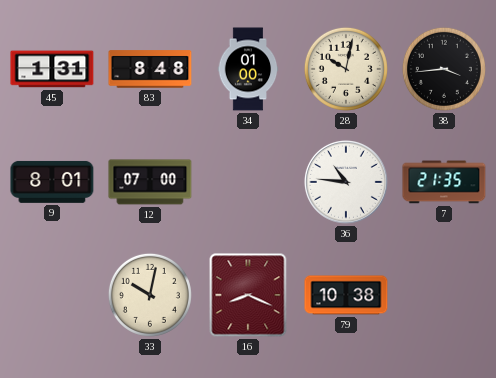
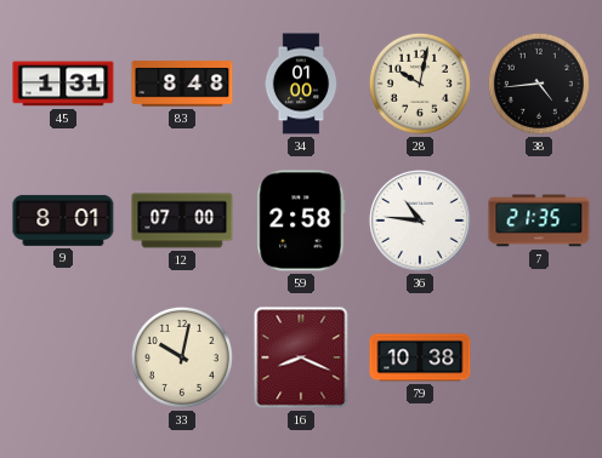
38: 3:44 -> 4:44
59: none -> 2:58
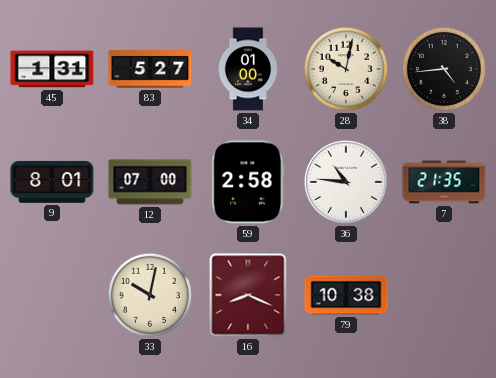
83: 8:48 -> 5:27
